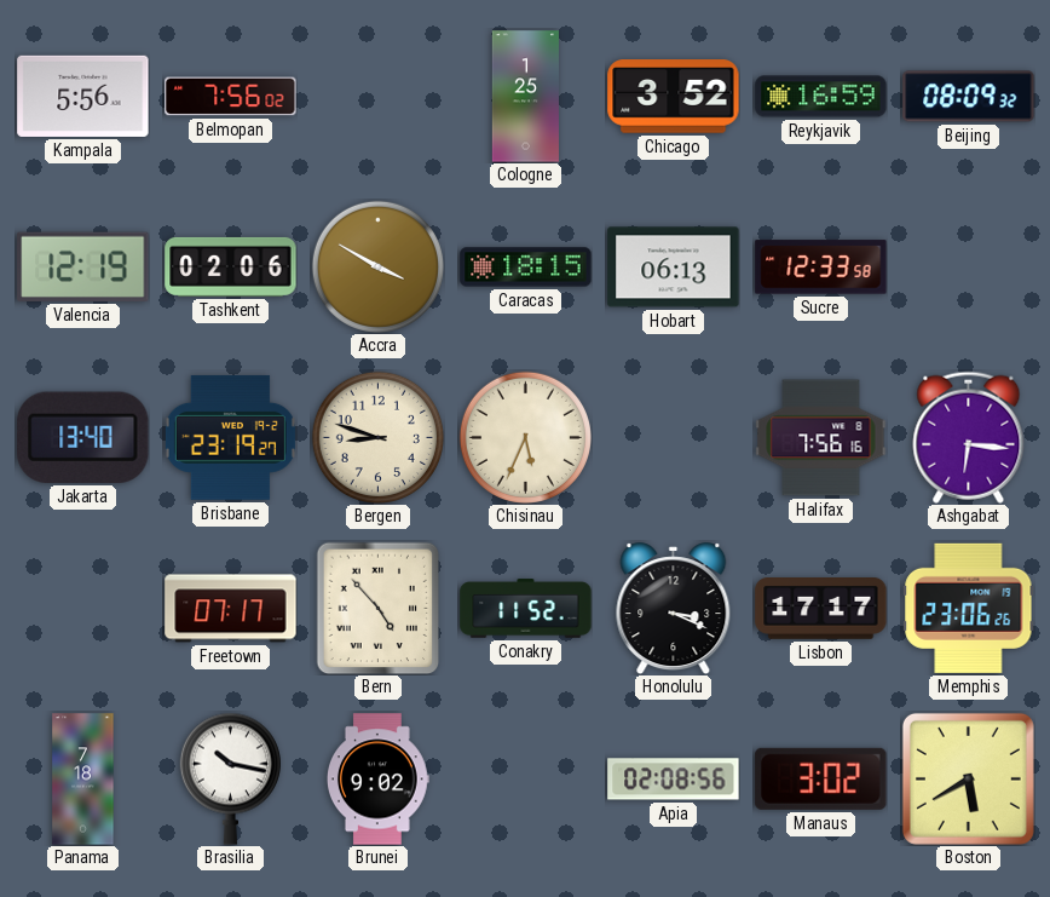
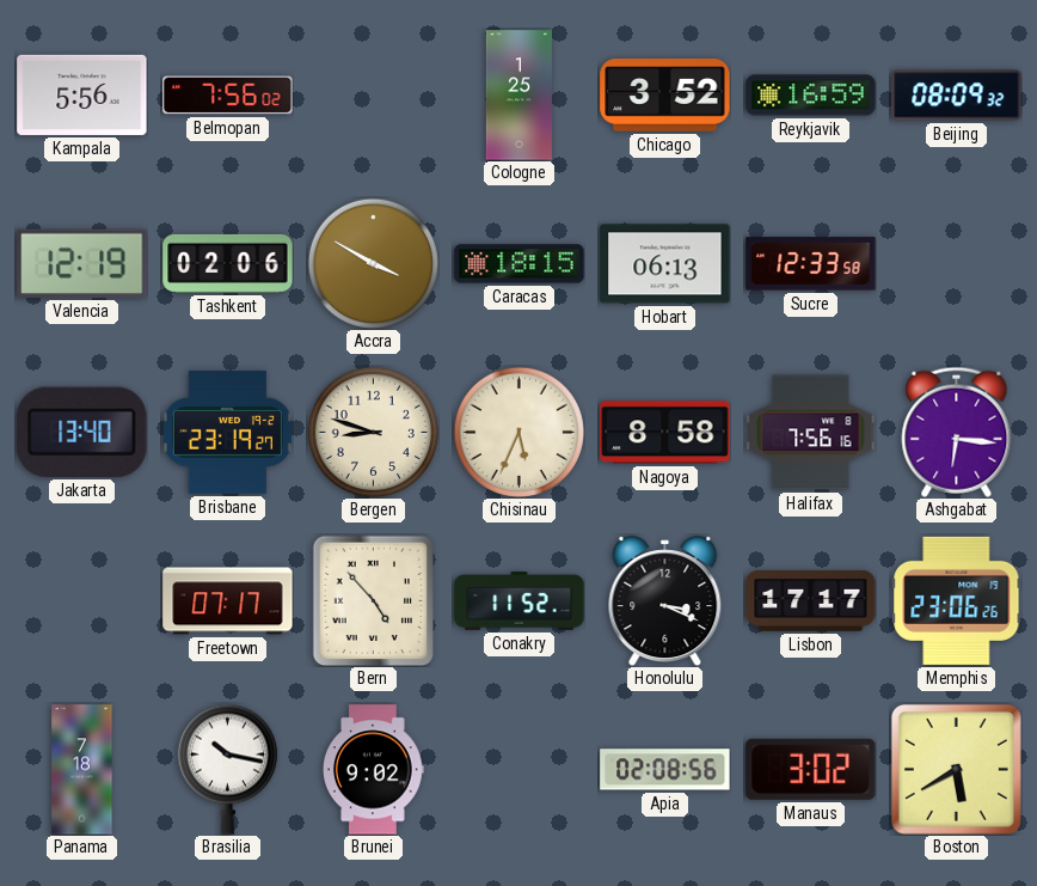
Nagoya: none -> 8:58
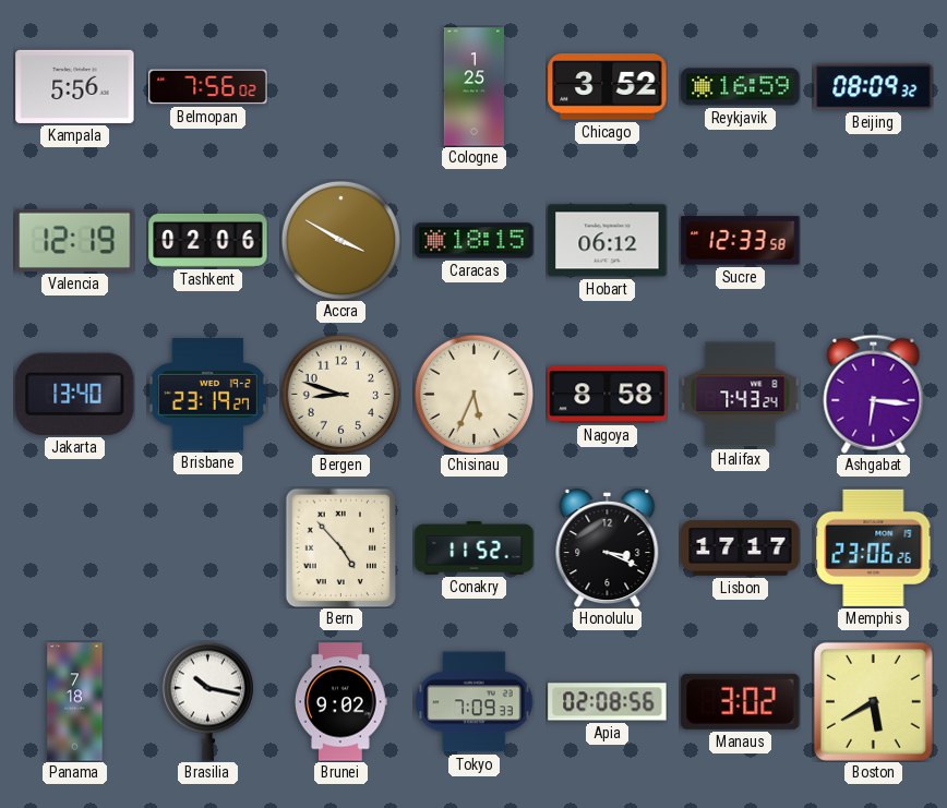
Hobart: 06:13 -> 06:12
Halifax: 7:56 -> 7:43
Freetown: 07:17 -> none
Tokyo: none -> 7:09
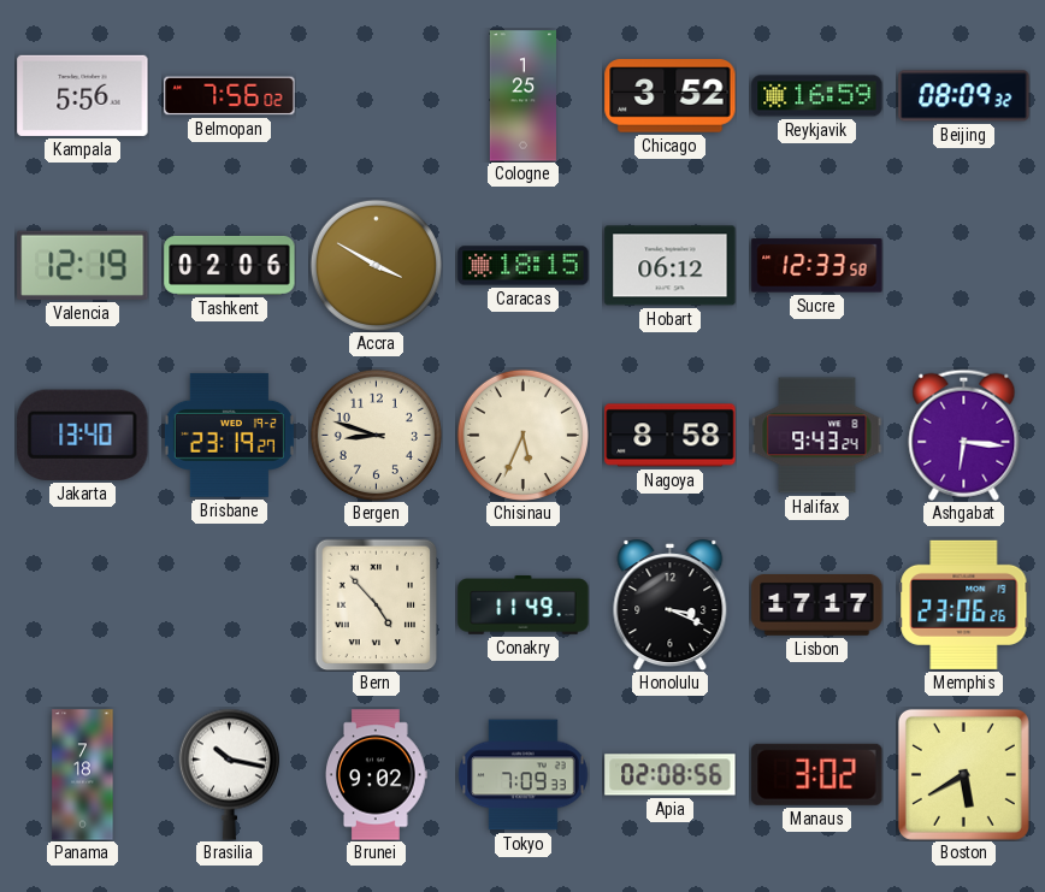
Halifax: 7:43 -> 9:43
Conakry: 11:52 -> 11:49
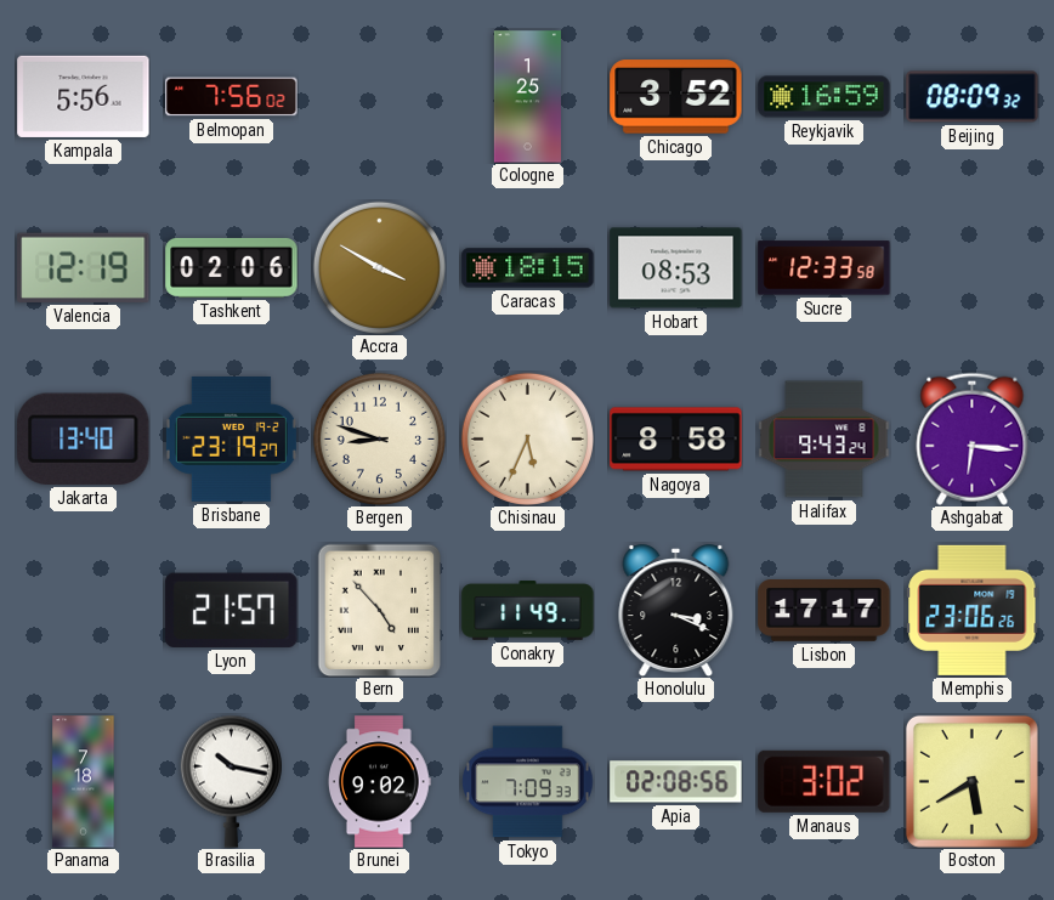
Hobart: 06:12 -> 08:53
Lyon: none -> 21:57
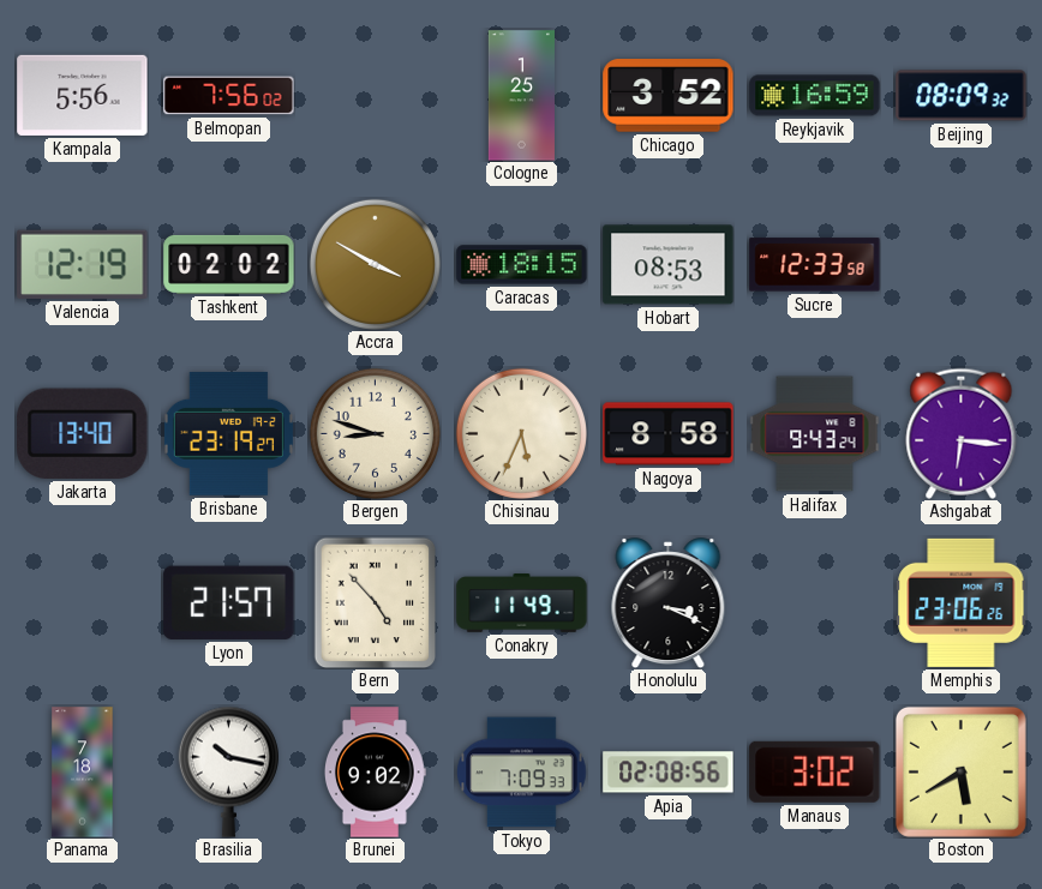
Tashkent: 02:06 -> 02:02
Lisbon: 17:17 -> none
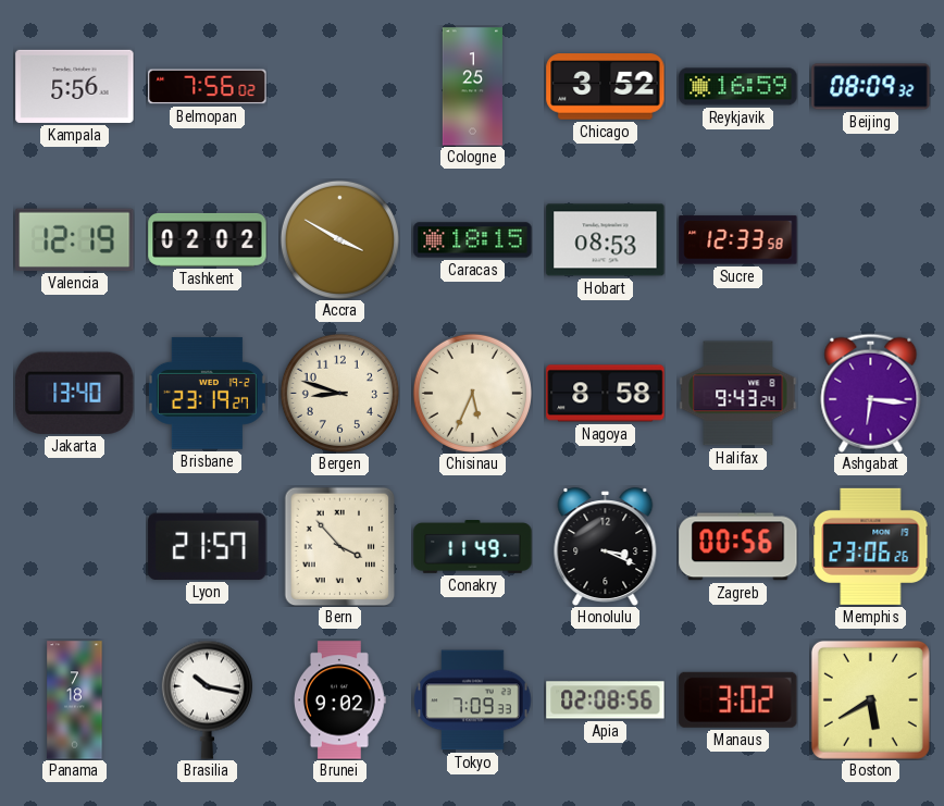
Bern: 4:53 -> 3:53
Zagreb: none -> 00:56
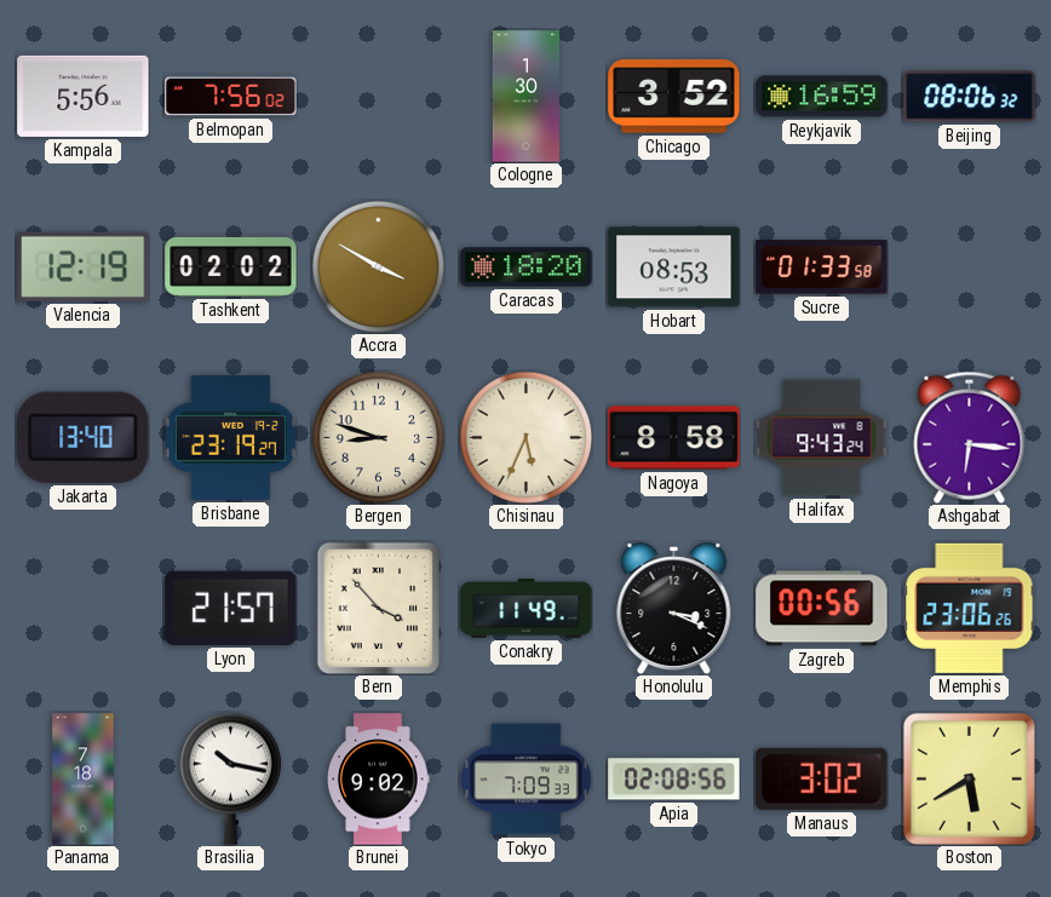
Cologne: 1:25 -> 1:30
Beijing: 08:09 -> 08:06
Caracas: 18:15 -> 18:20
Sucre: 12:33 -> 01:33
